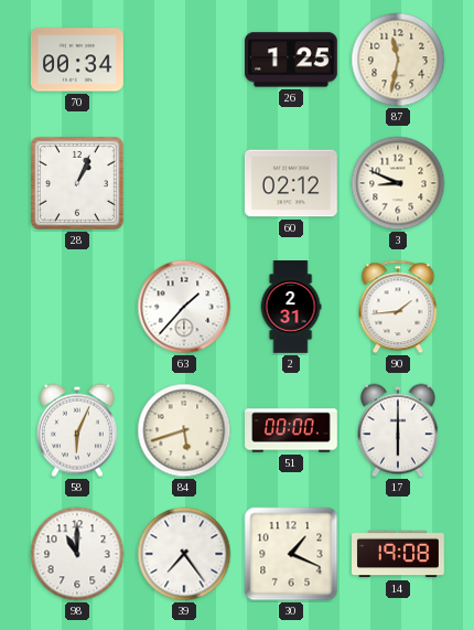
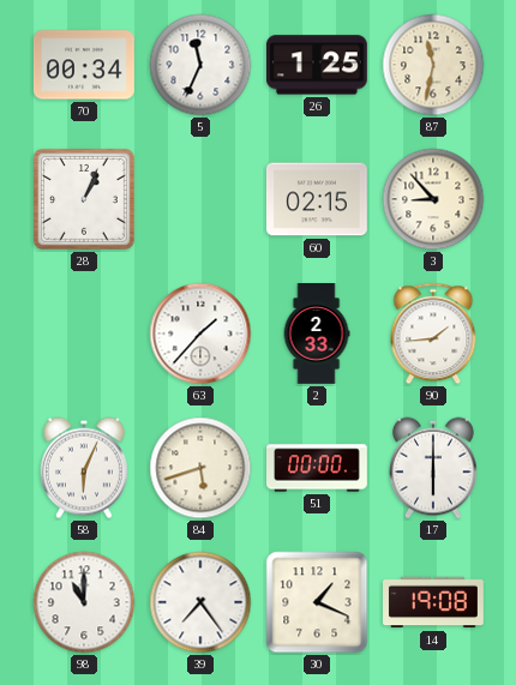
5: none -> 11:34
60: 02:12 -> 02:15
3: 8:49 -> 8:53
2: 2:31 -> 2:33
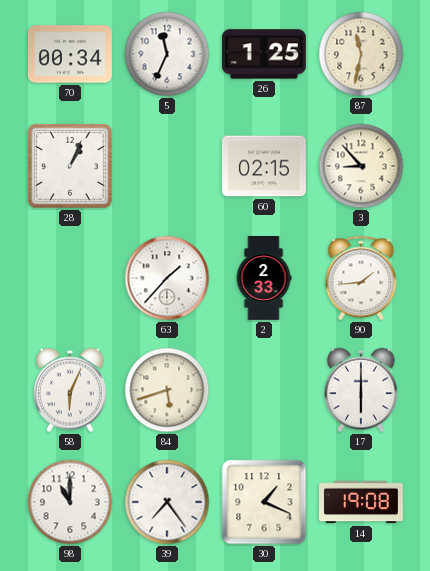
51: 00:00 -> none
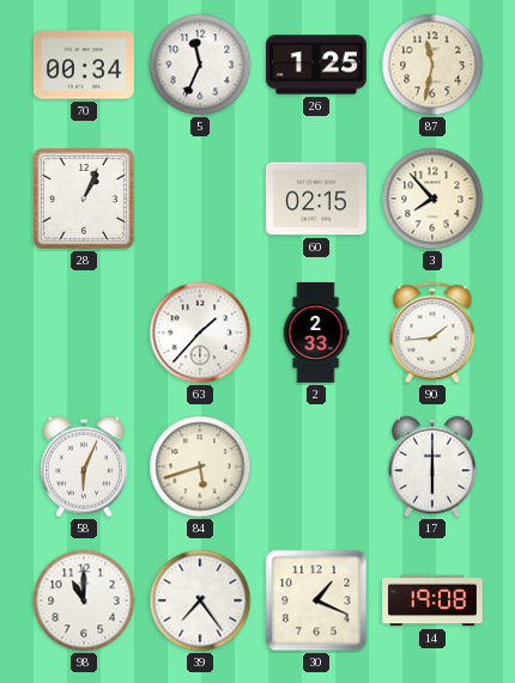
3: 8:53 -> 7:53
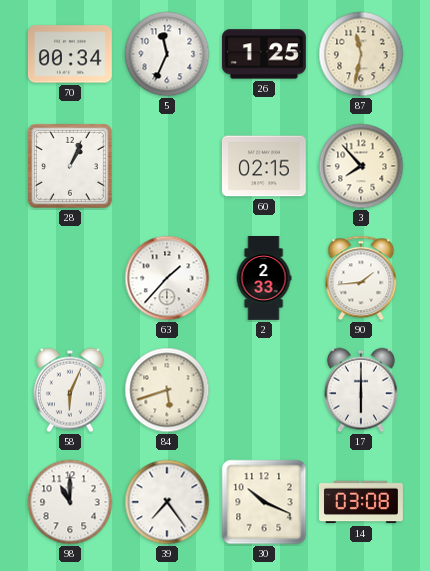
30: 1:19 -> 10:19
14: 19:08 -> 03:08
